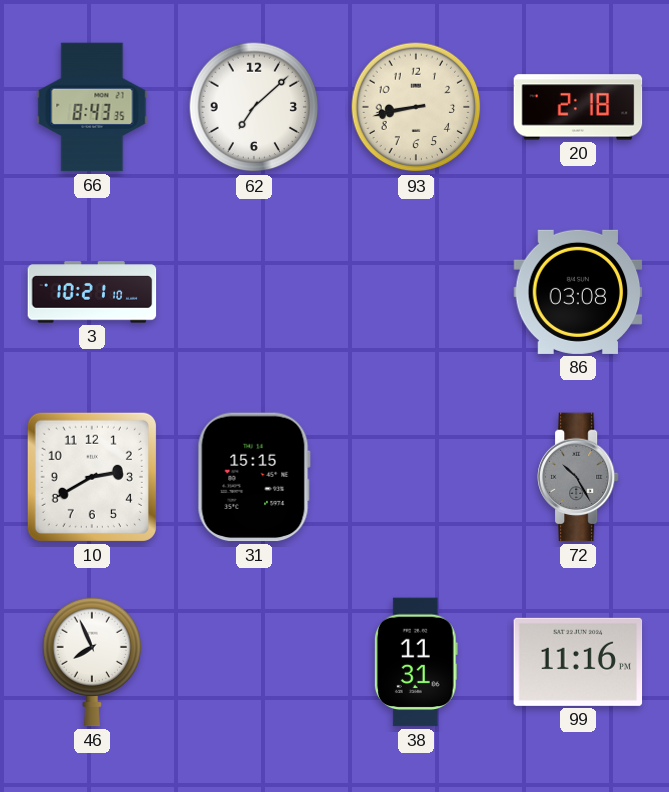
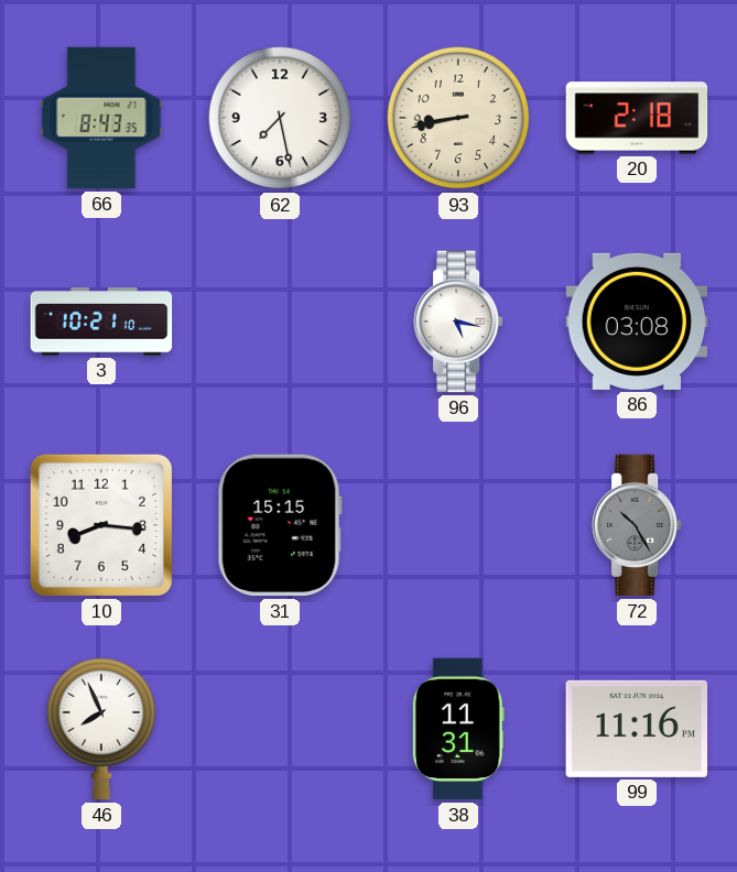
62: 7:08 -> 7:28
96: none -> 5:17
10: 2:40 -> 8:16
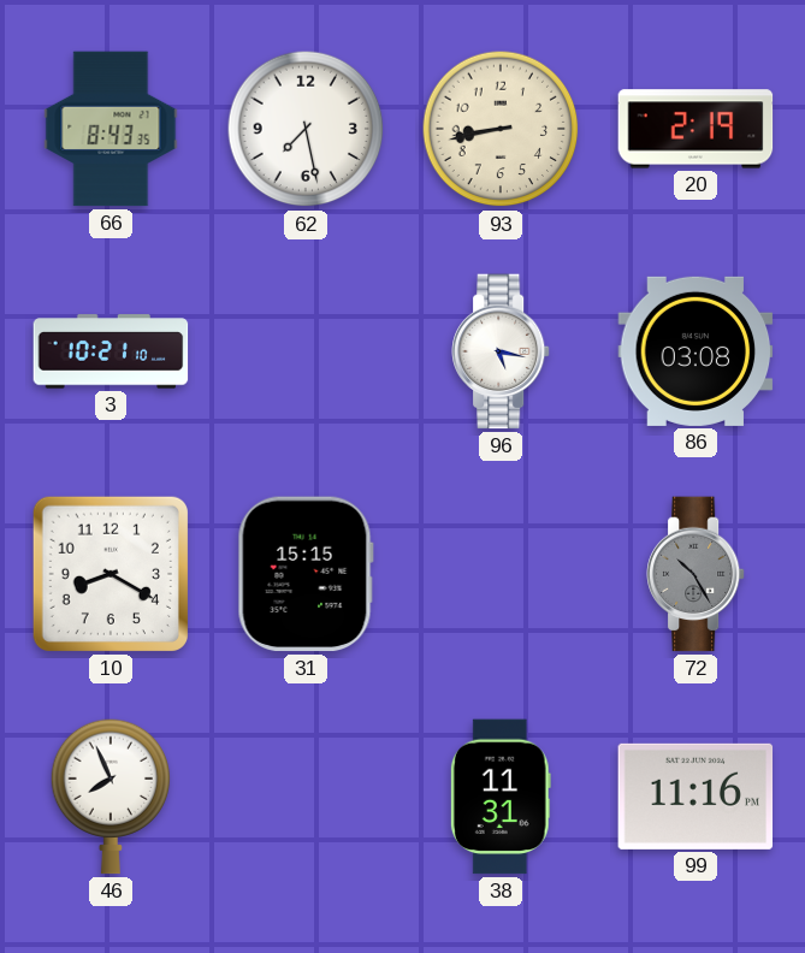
20: 2:18 -> 2:19
10: 8:16 -> 8:20
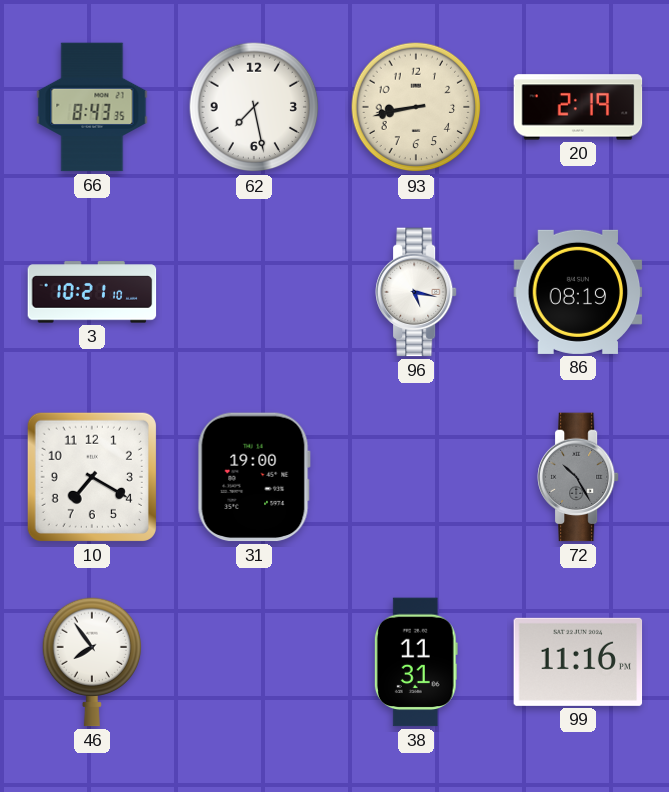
86: 03:08 -> 08:19
10: 8:20 -> 7:20
31: 15:15 -> 19:00
46: 7:56 -> 7:54
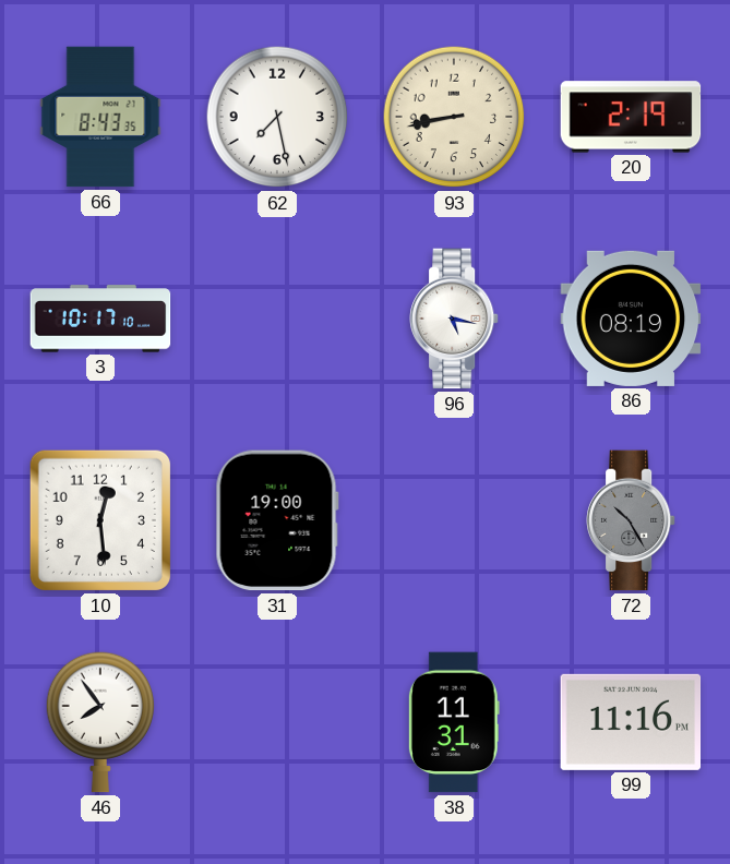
3: 10:21 -> 10:17
10: 7:20 -> 12:29
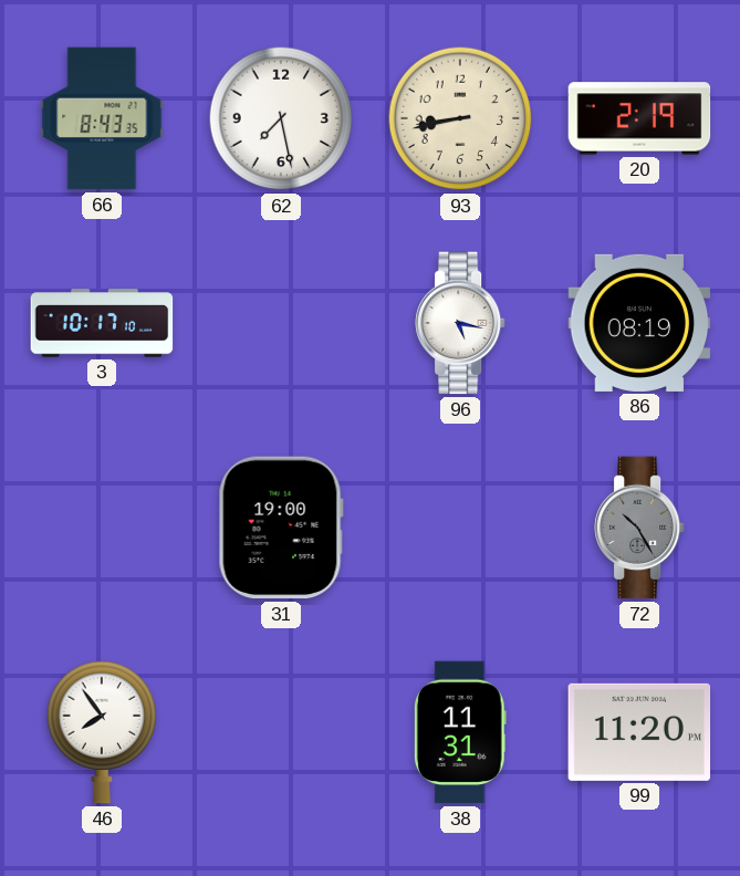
10: 12:29 -> none
99: 11:16 -> 11:20
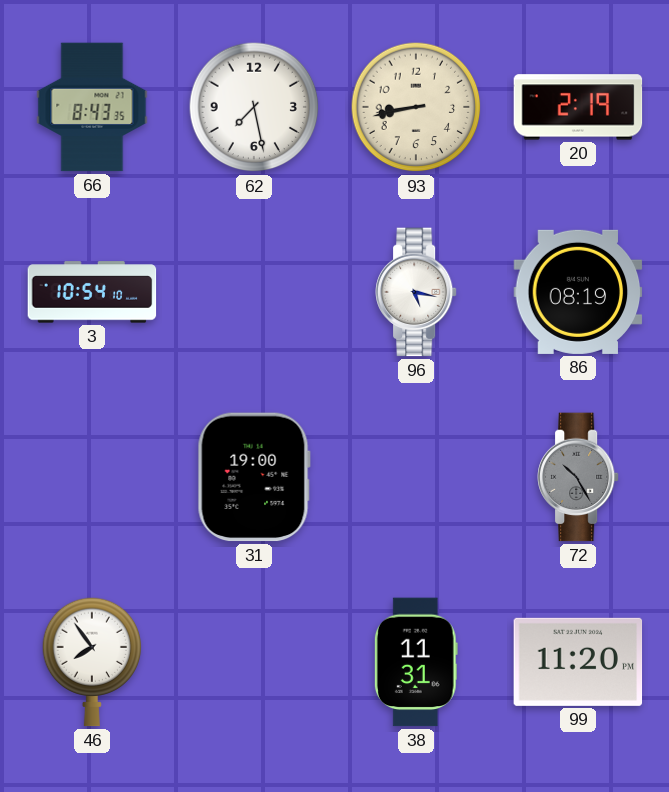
3: 10:17 -> 10:54
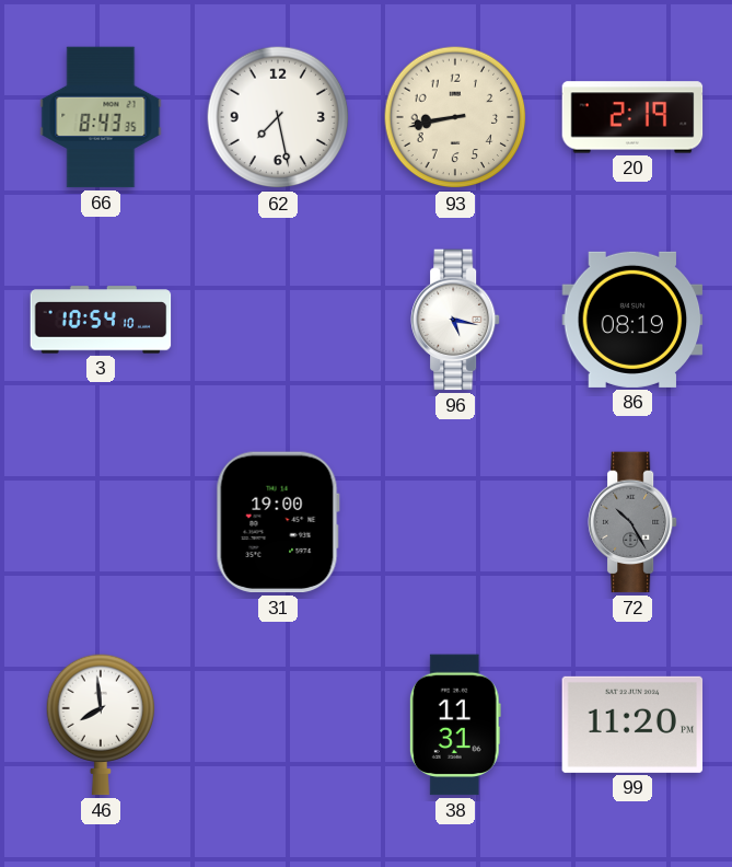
46: 7:54 -> 7:59
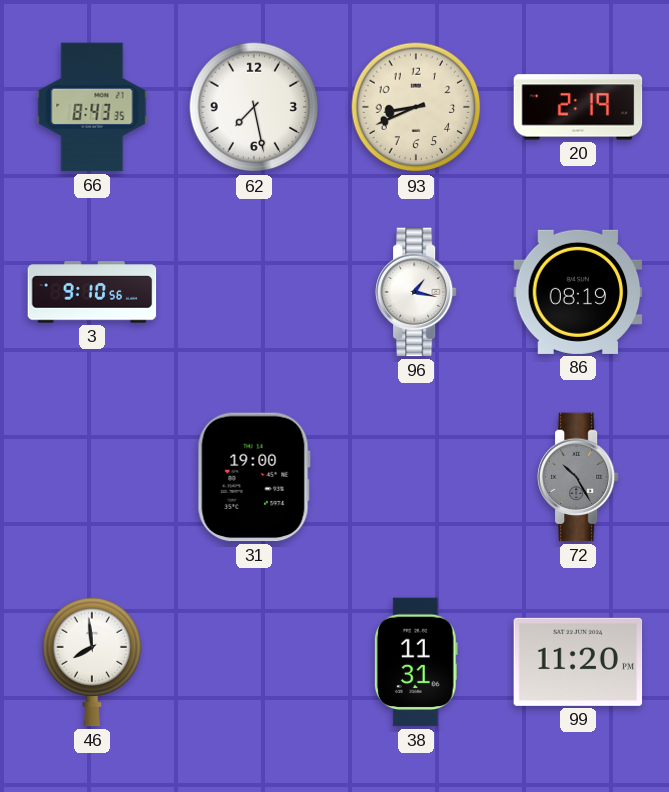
93: 8:43 -> 8:41
3: 10:54 -> 9:10
96: 5:17 -> 1:17
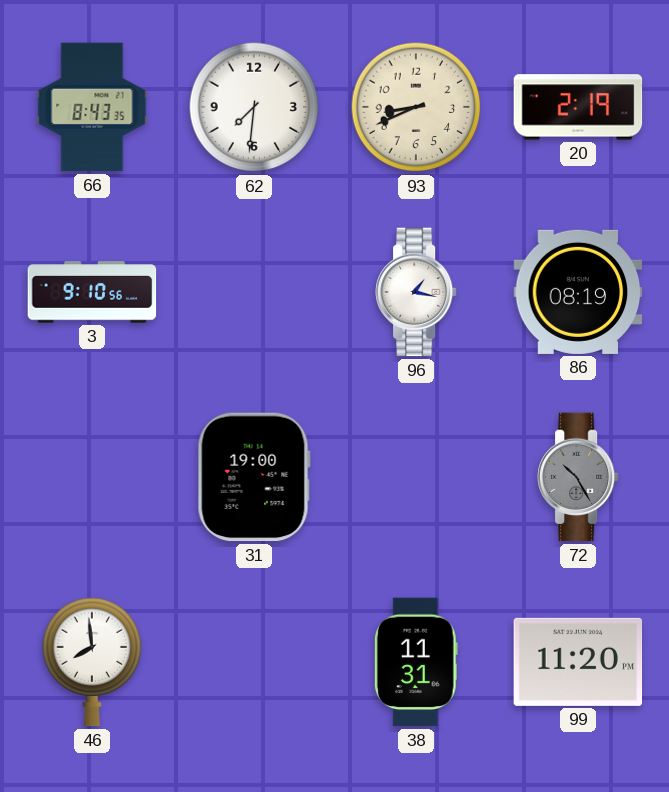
62: 7:28 -> 7:31
